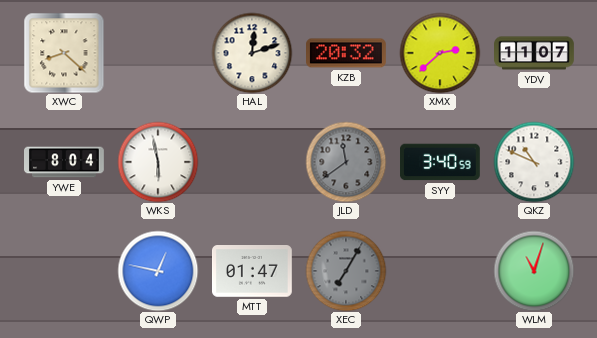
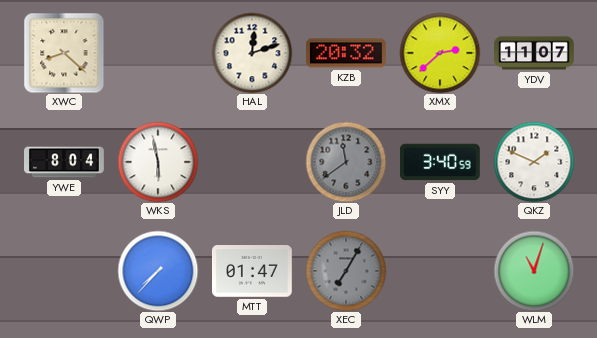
QKZ: 10:49 -> 1:49
QWP: 12:47 -> 7:37
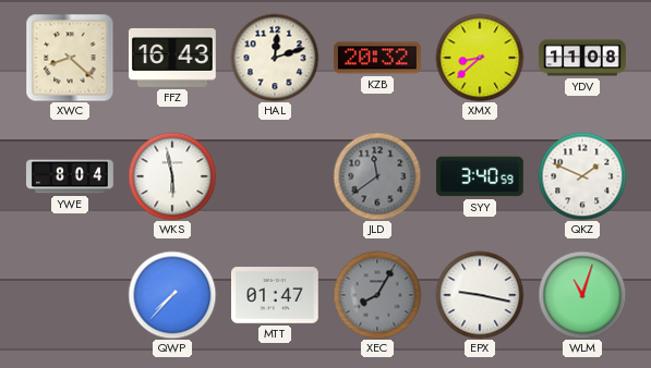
FFZ: none -> 16:43
XMX: 2:38 -> 8:38
YDV: 11:07 -> 11:08
XEC: 7:05 -> 8:05
EPX: none -> 9:17
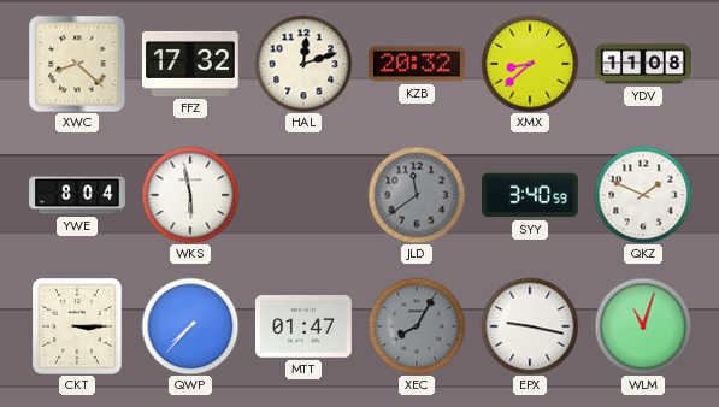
FFZ: 16:43 -> 17:32
CKT: none -> 3:15
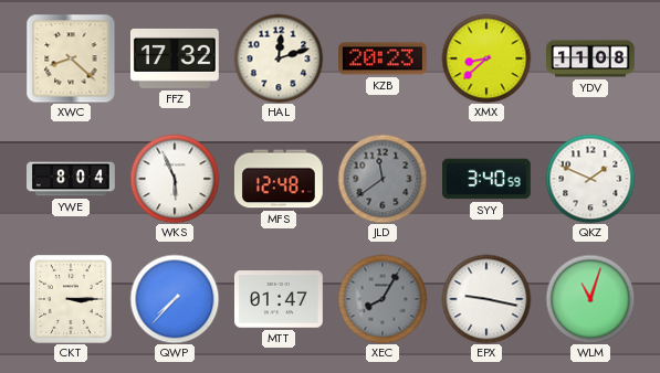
KZB: 20:32 -> 20:23
WKS: 5:58 -> 5:56
MFS: none -> 12:48
